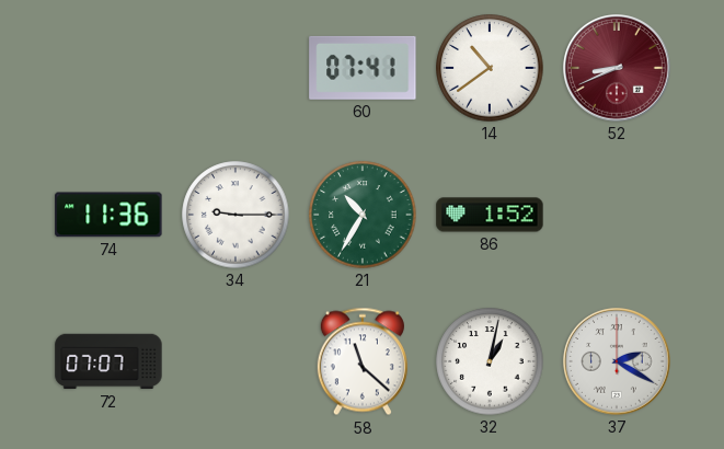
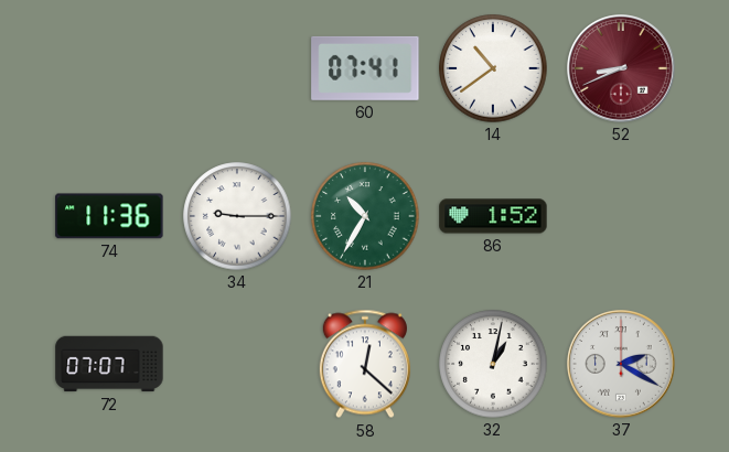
58: 11:22 -> 12:22
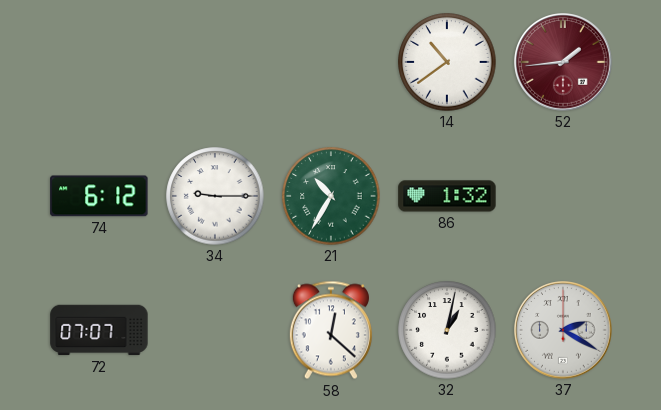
60: 07:41 -> none
52: 8:41 -> 1:44
74: 11:36 -> 6:12
86: 1:52 -> 1:32
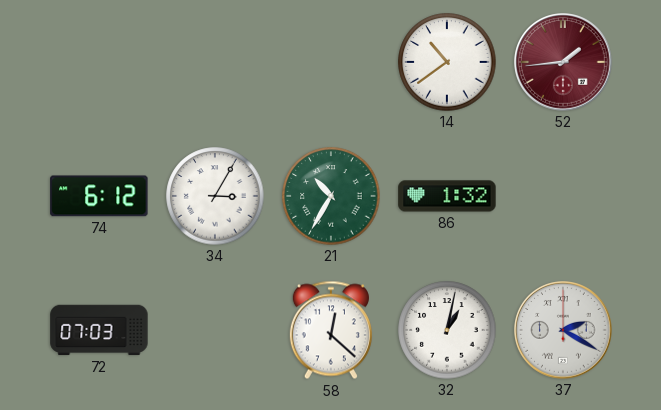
34: 9:15 -> 3:05
72: 07:07 -> 07:03
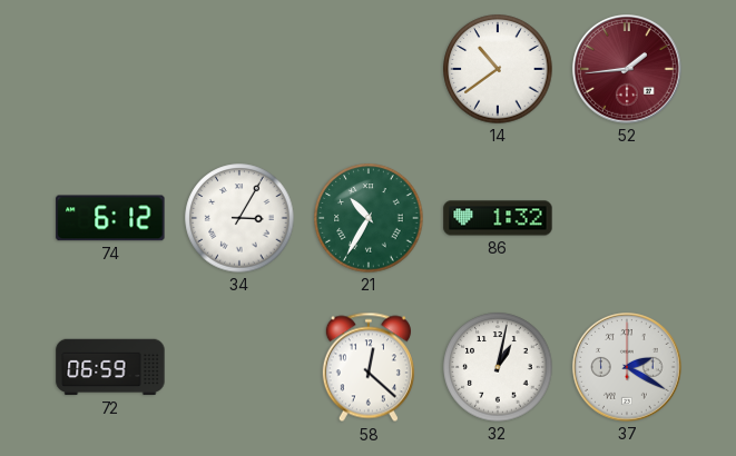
72: 07:03 -> 06:59
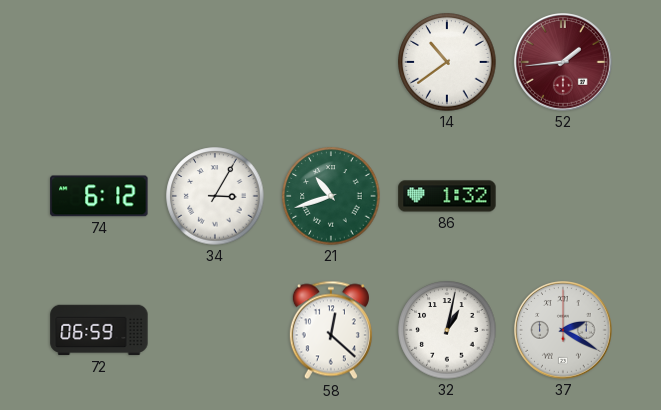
21: 10:35 -> 10:42
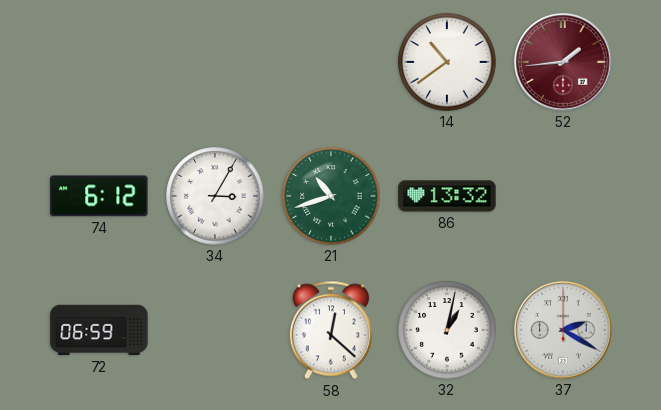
86: 1:32 -> 13:32
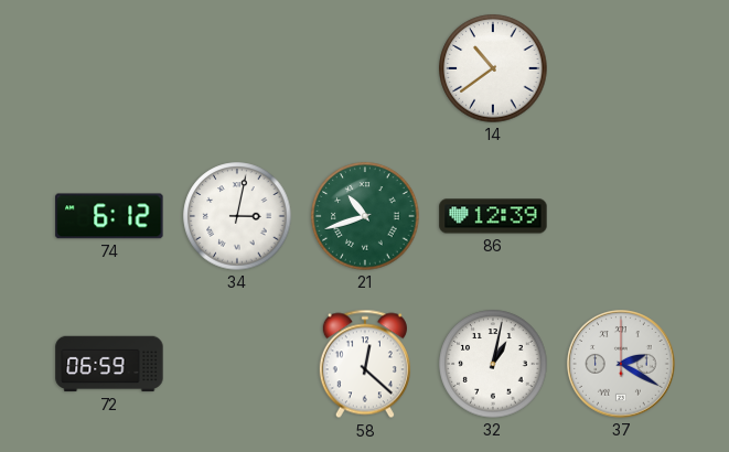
52: 1:44 -> none
34: 3:05 -> 3:02
86: 13:32 -> 12:39
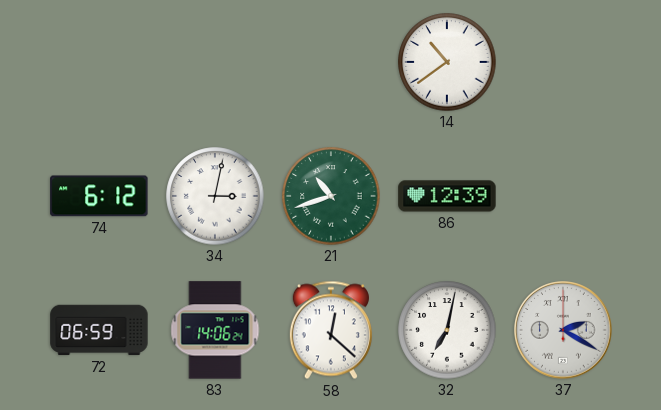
83: none -> 14:06
32: 1:02 -> 7:02
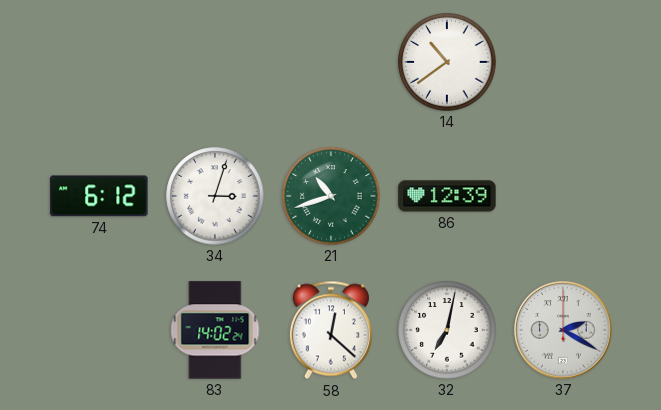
34: 3:02 -> 3:03
72: 06:59 -> none
83: 14:06 -> 14:02
